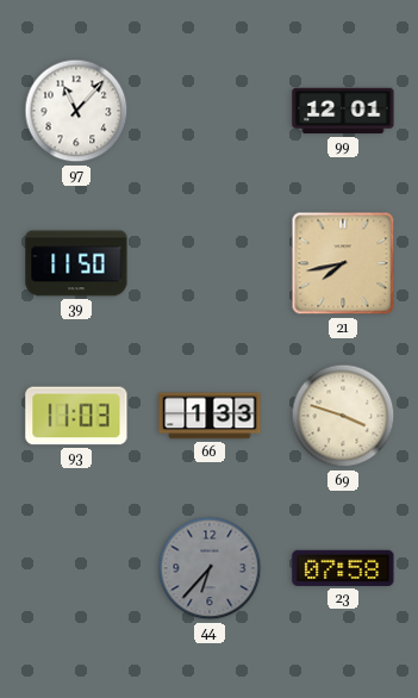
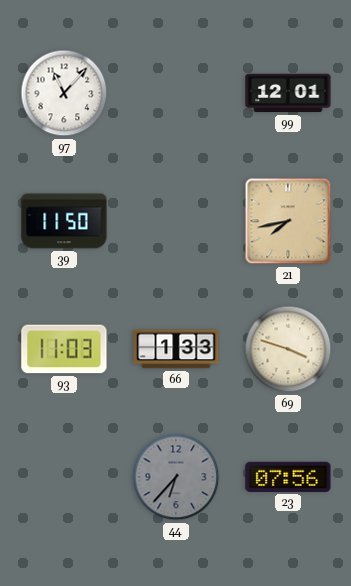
23: 07:58 -> 07:56
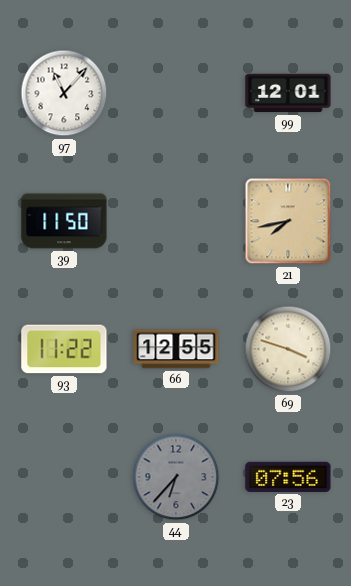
93: 11:03 -> 11:22
66: 1:33 -> 12:55
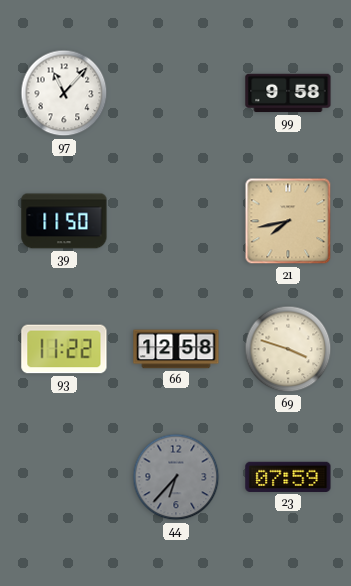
99: 12:01 -> 9:58
66: 12:55 -> 12:58
23: 07:56 -> 07:59
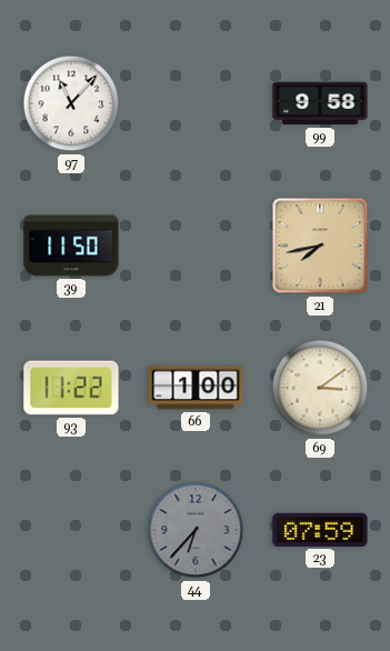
66: 12:58 -> 1:00
69: 3:48 -> 3:09
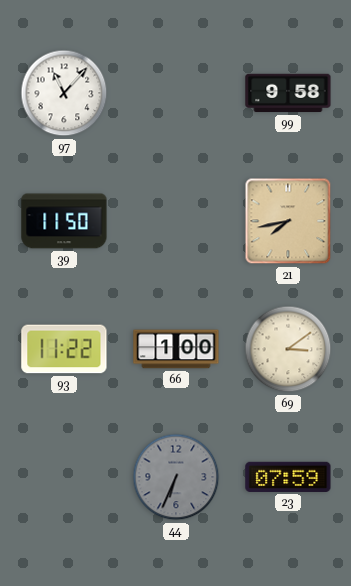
44: 6:37 -> 6:34
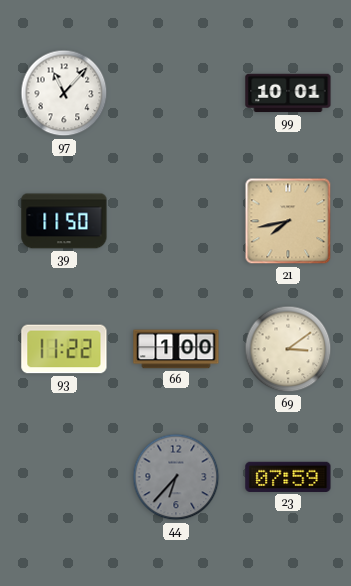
99: 9:58 -> 10:01
44: 6:34 -> 6:37
